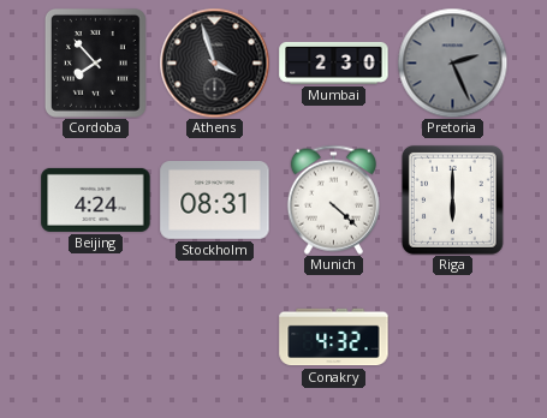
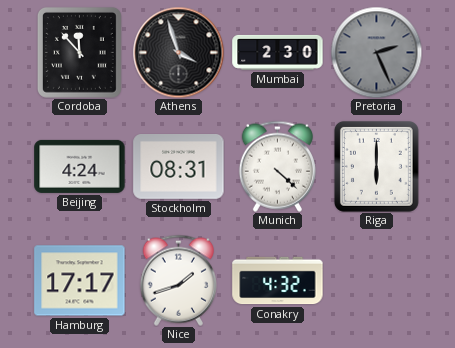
Cordoba: 7:53 -> 11:53
Hamburg: none -> 17:17
Nice: none -> 1:42
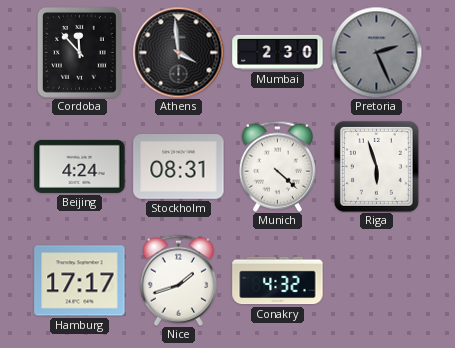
Athens: 3:57 -> 3:59
Riga: 6:00 -> 5:57
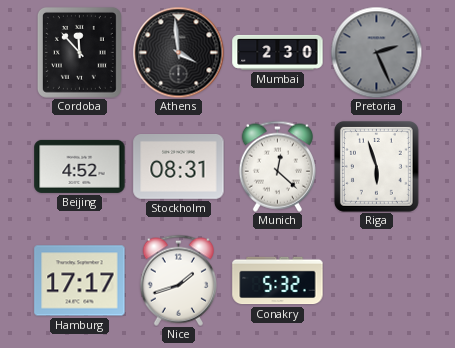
Beijing: 4:24 -> 4:52
Munich: 4:22 -> 12:22
Conakry: 4:32 -> 5:32
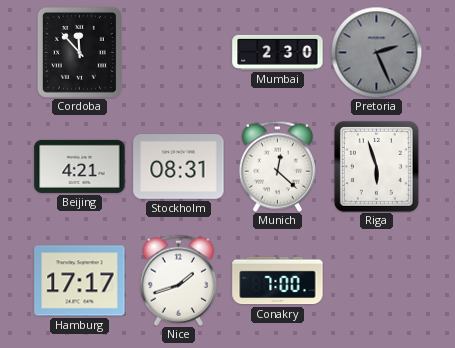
Athens: 3:59 -> none
Beijing: 4:52 -> 4:21
Conakry: 5:32 -> 7:00
